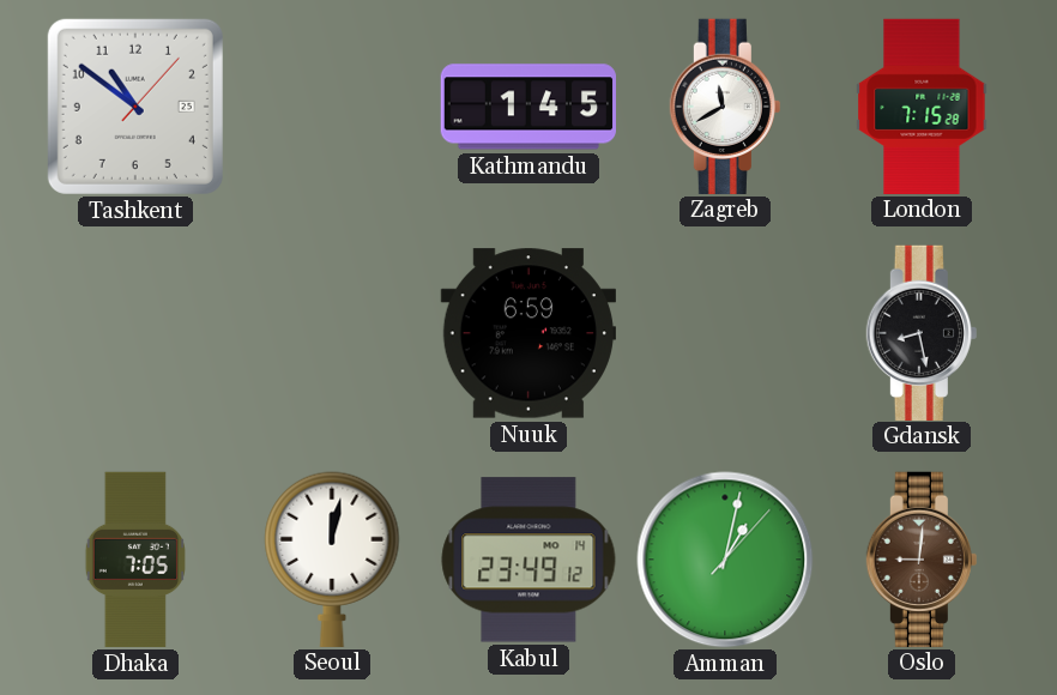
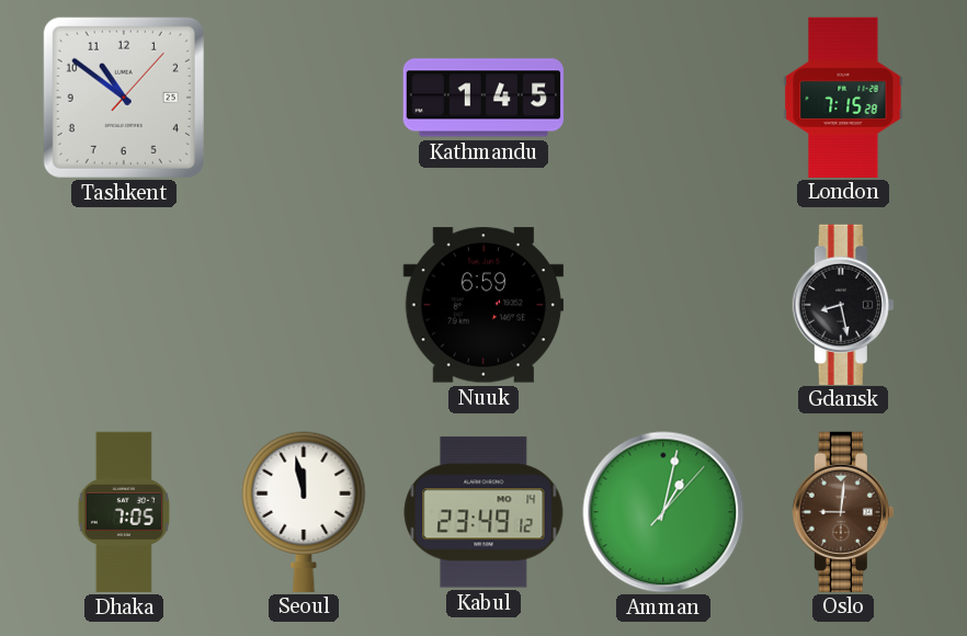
Zagreb: 11:40 -> none
Seoul: 12:02 -> 11:58
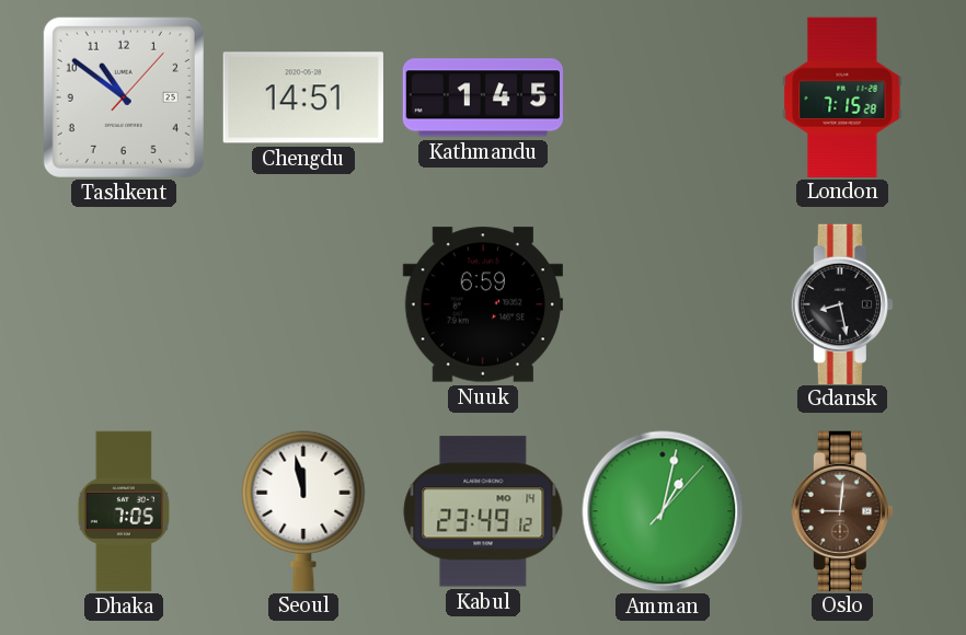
Chengdu: none -> 14:51
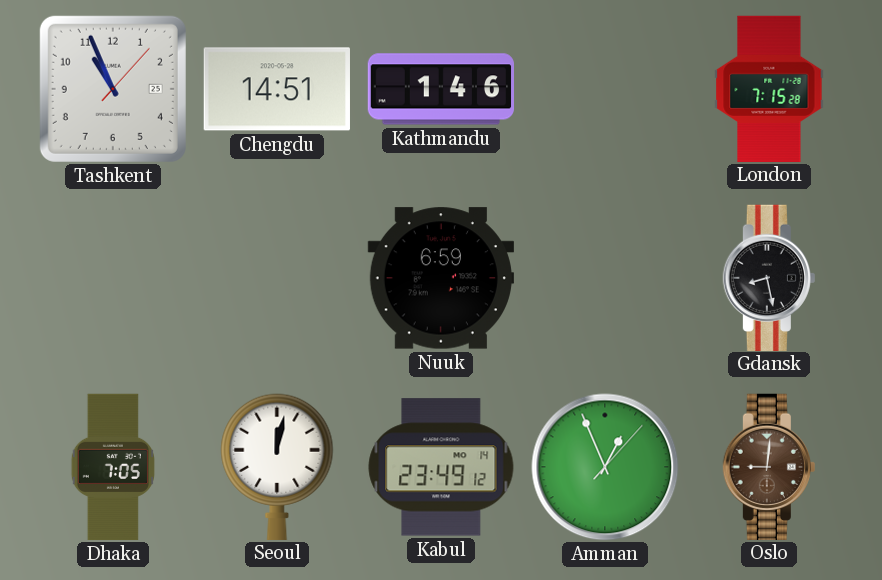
Tashkent: 10:51 -> 10:56
Kathmandu: 1:45 -> 1:46
Seoul: 11:58 -> 12:02
Amman: 1:02 -> 12:56
